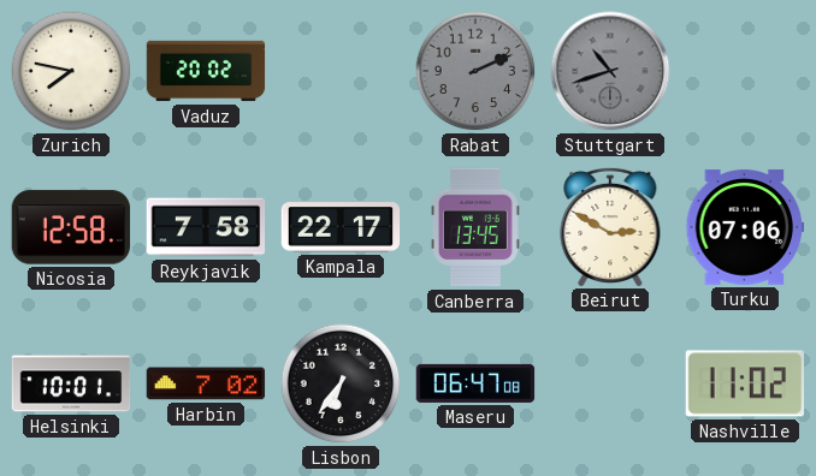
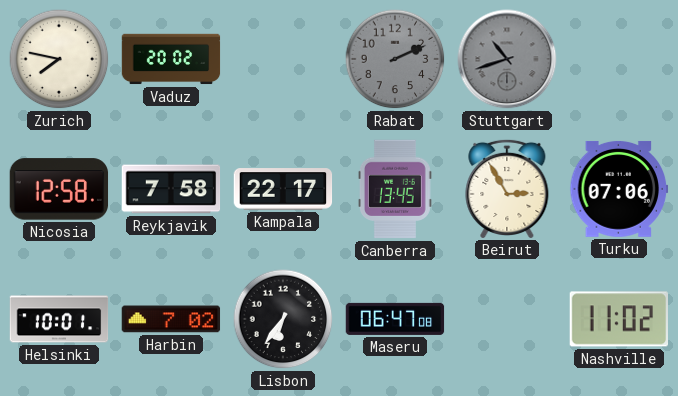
Beirut: 2:50 -> 2:55
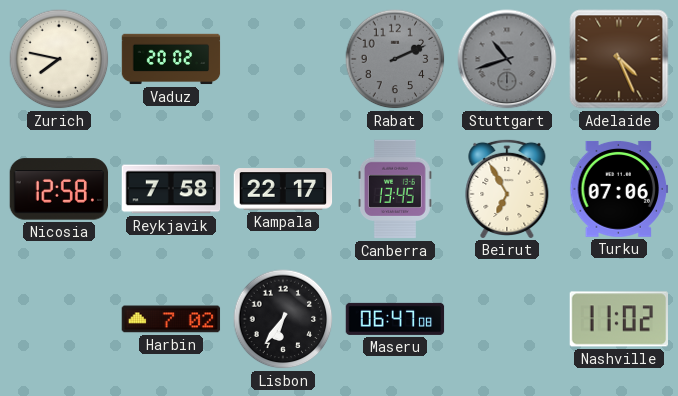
Adelaide: none -> 4:26
Beirut: 2:55 -> 6:55
Helsinki: 10:01 -> none
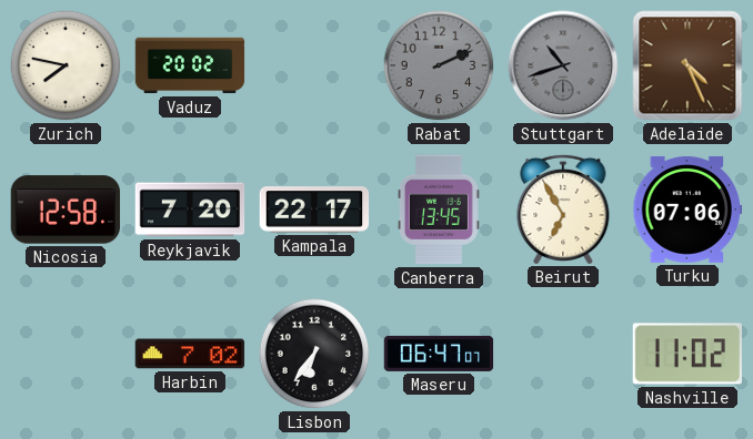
Reykjavik: 7:58 -> 7:20
Maseru: 06:47:08 -> 06:47:07
